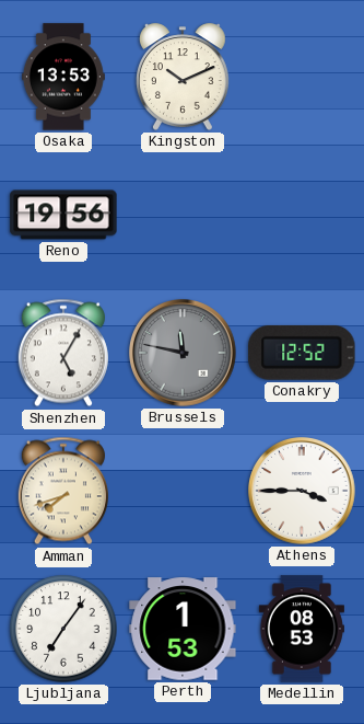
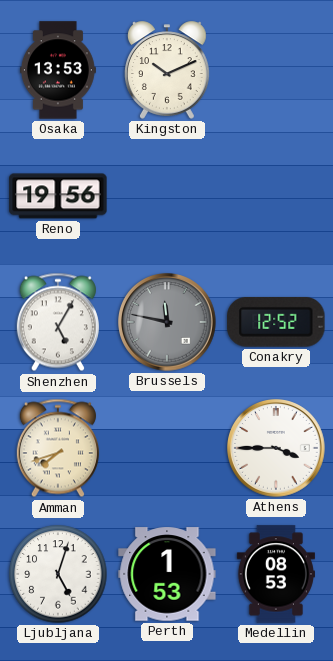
Ljubljana: 7:06 -> 5:03
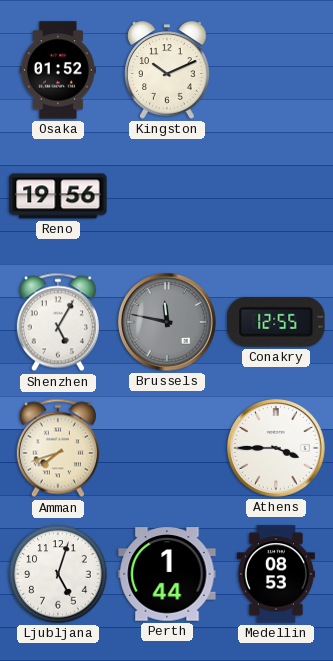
Osaka: 13:53 -> 01:52
Conakry: 12:52 -> 12:55
Perth: 1:53 -> 1:44
